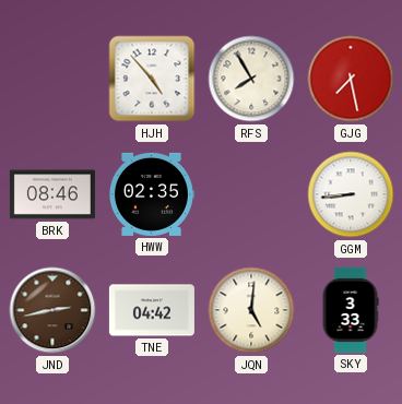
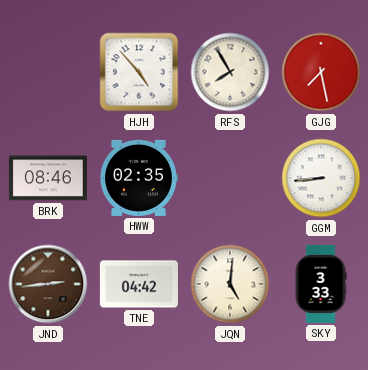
JND: 2:43 -> 2:44
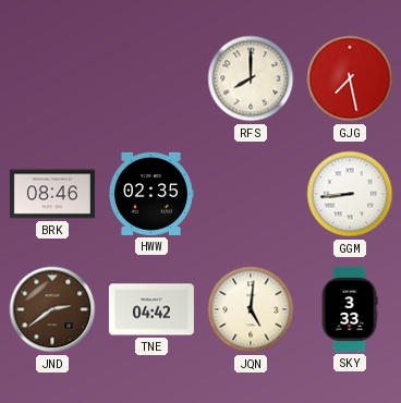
HJH: 4:53 -> none
RFS: 7:55 -> 8:00
JND: 2:44 -> 2:39
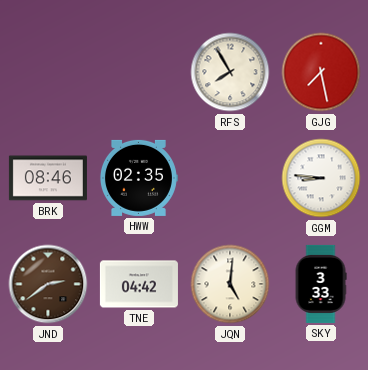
RFS: 8:00 -> 7:55
GGM: 8:44 -> 8:46
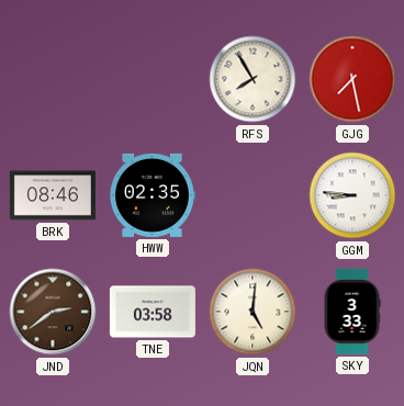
TNE: 04:42 -> 03:58
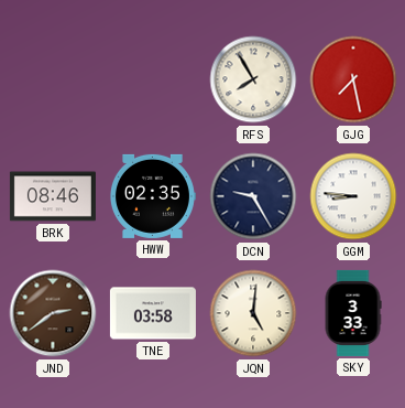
DCN: none -> 9:25
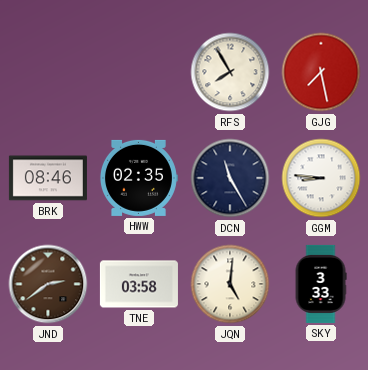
DCN: 9:25 -> 11:25
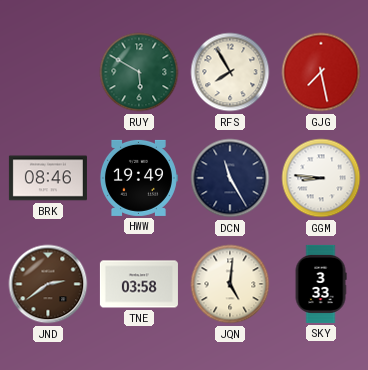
RUY: none -> 5:50
HWW: 02:35 -> 19:49
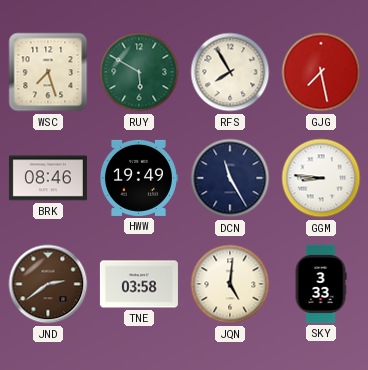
WSC: none -> 7:27
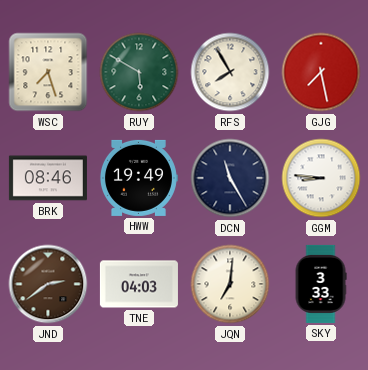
TNE: 03:58 -> 04:03
JQN: 5:01 -> 7:01
